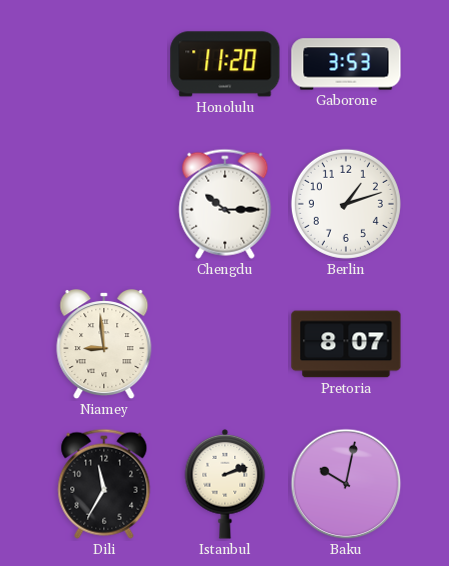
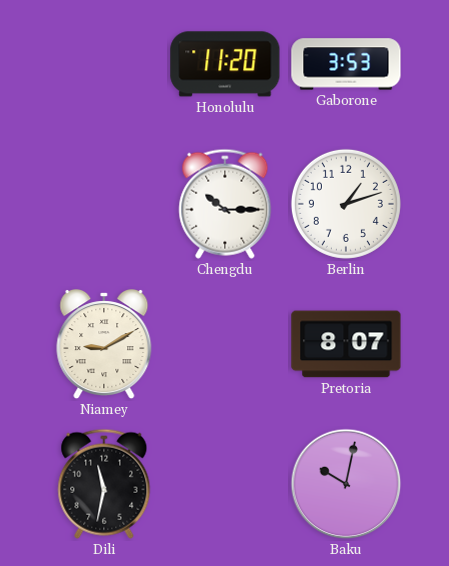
Niamey: 8:59 -> 9:10
Dili: 11:35 -> 11:32
Istanbul: 2:12 -> none
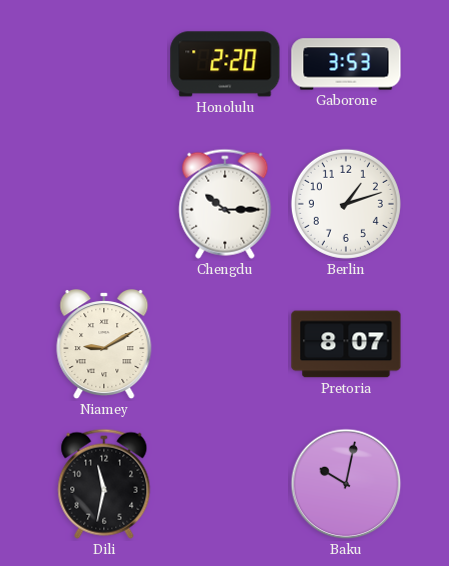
Honolulu: 11:20 -> 2:20
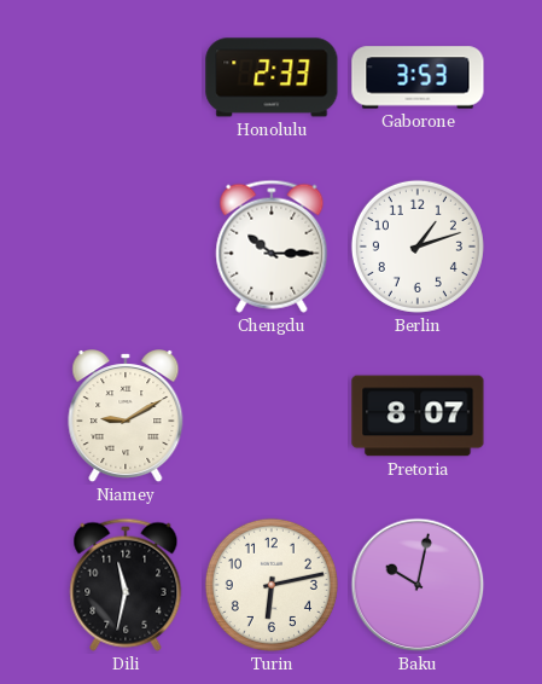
Honolulu: 2:20 -> 2:33
Turin: none -> 6:13
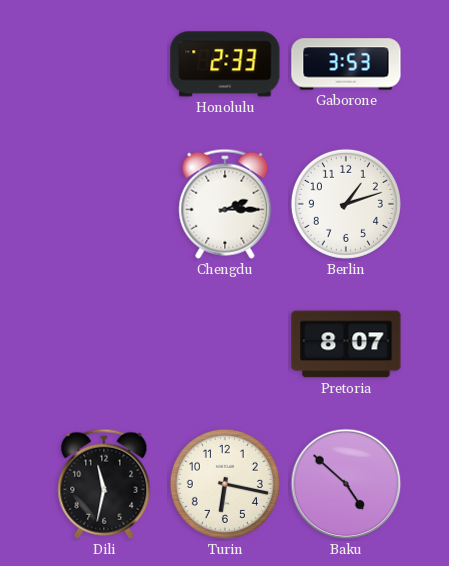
Chengdu: 10:15 -> 2:15
Niamey: 9:10 -> none
Turin: 6:13 -> 6:17
Baku: 10:02 -> 4:52
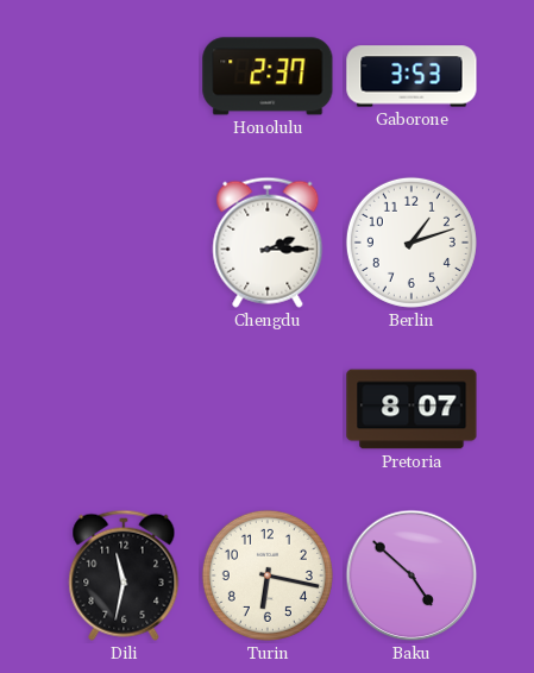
Honolulu: 2:33 -> 2:37
